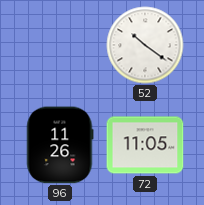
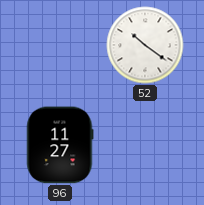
96: 11:26 -> 11:27
72: 11:05 -> none
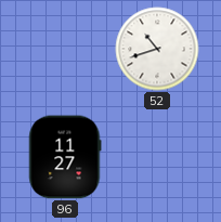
52: 10:21 -> 10:42
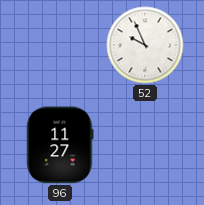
52: 10:42 -> 9:56
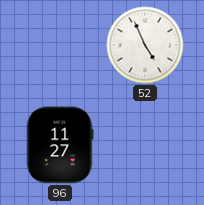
52: 9:56 -> 4:56
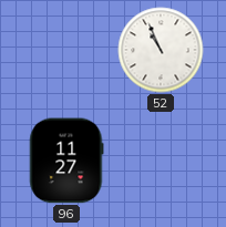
52: 4:56 -> 10:56
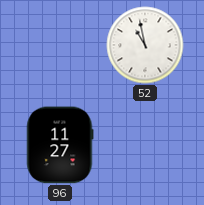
52: 10:56 -> 10:58
